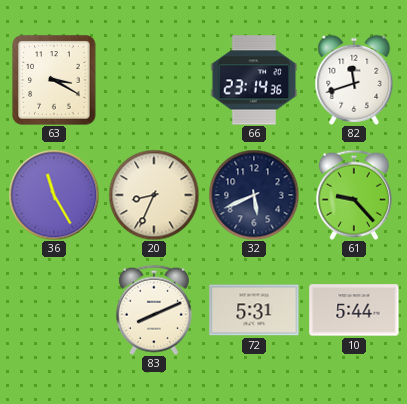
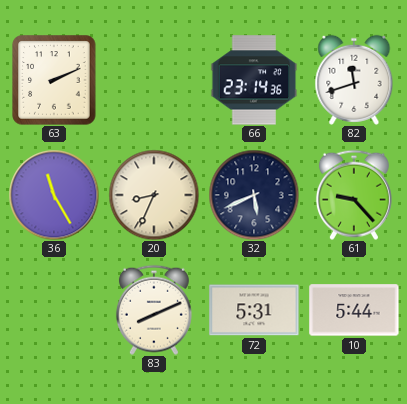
63: 3:20 -> 2:11
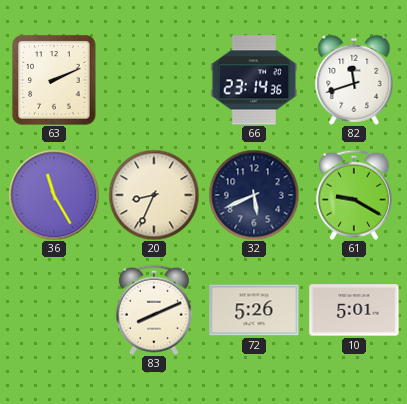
61: 9:23 -> 9:20
72: 5:31 -> 5:26
10: 5:44 -> 5:01
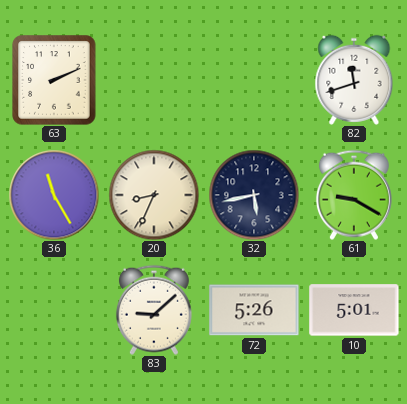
66: 23:14 -> none
32: 5:41 -> 5:43
83: 8:11 -> 9:08
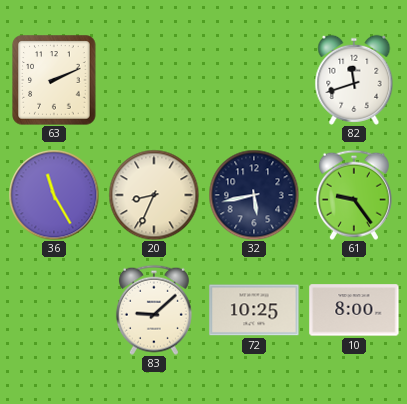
61: 9:20 -> 9:24
72: 5:26 -> 10:25
10: 5:01 -> 8:00
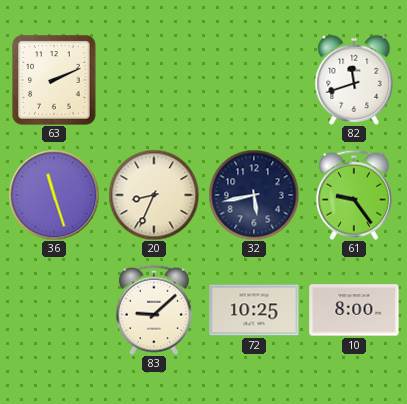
36: 11:25 -> 11:27
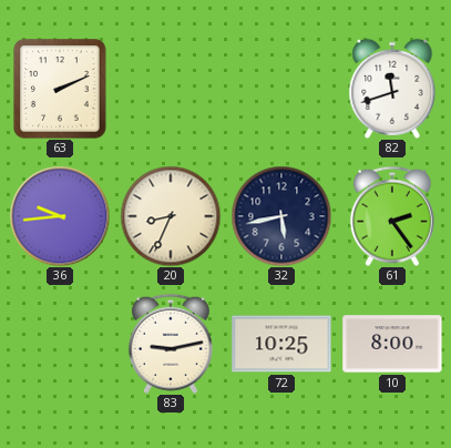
36: 11:27 -> 9:44
61: 9:24 -> 2:24
83: 9:08 -> 9:13
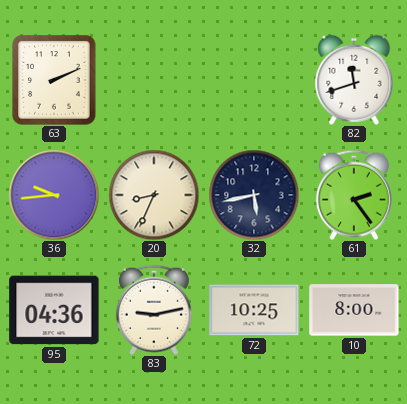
95: none -> 04:36
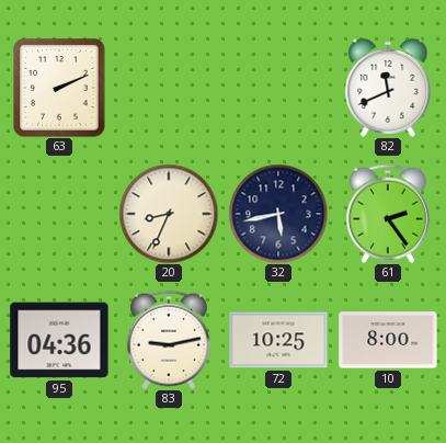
82: 11:42 -> 11:41
36: 9:44 -> none
